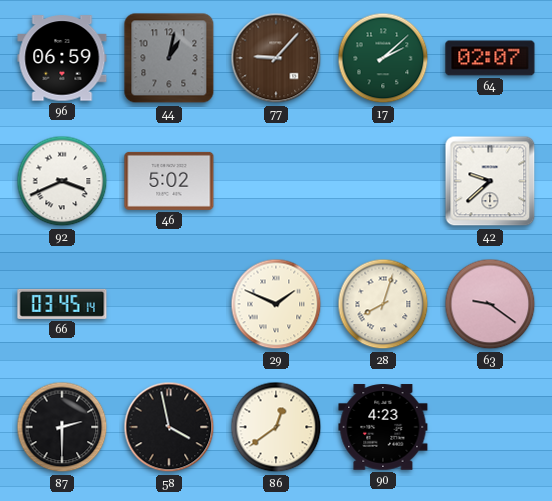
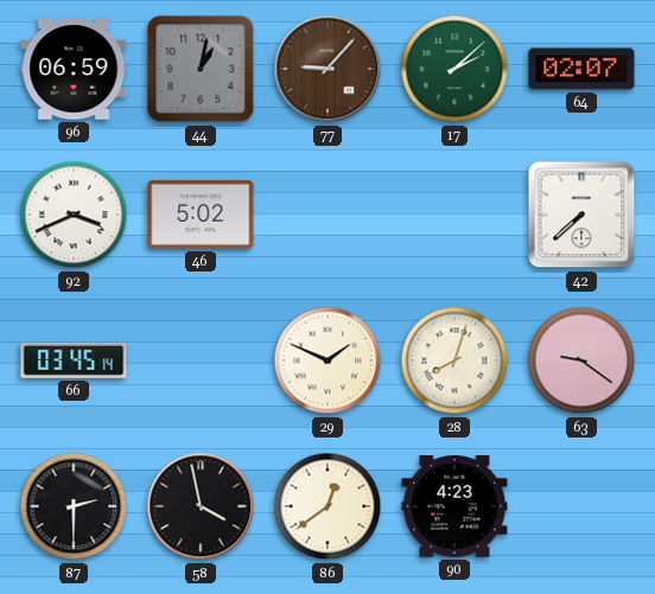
42: 9:38 -> 7:38
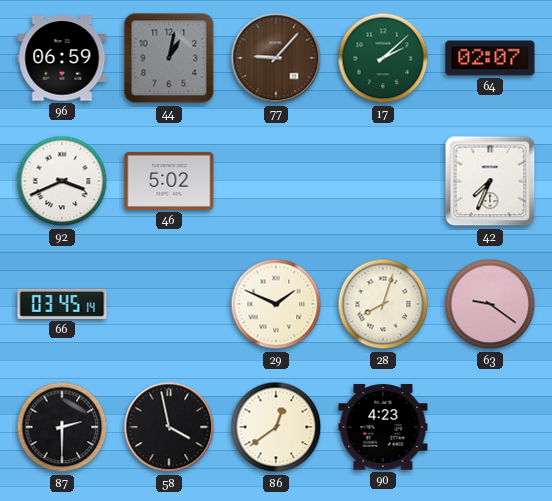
42: 7:38 -> 7:34
